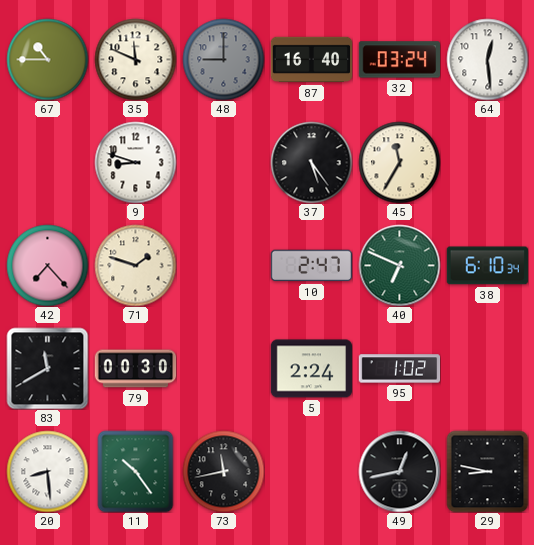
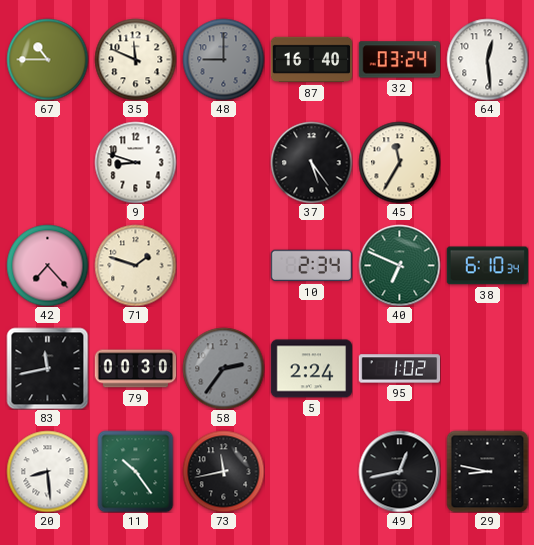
10: 2:47 -> 2:34
83: 11:40 -> 11:43
58: none -> 2:36
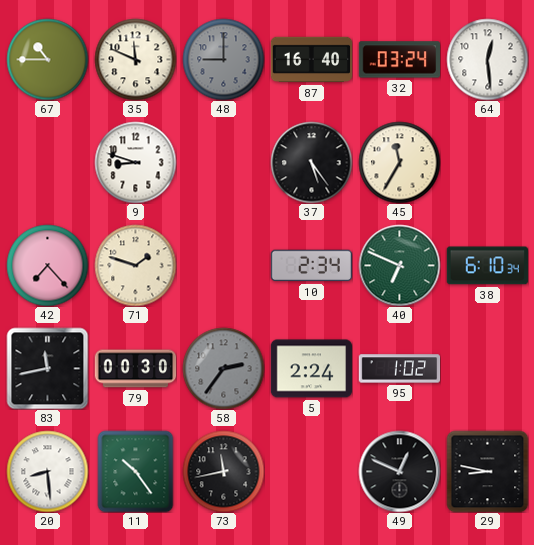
49: 12:43 -> 12:49
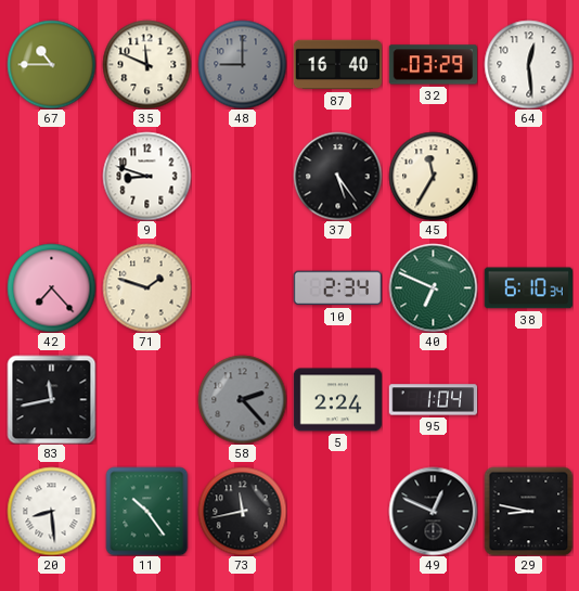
32: 03:24 -> 03:29
79: 00:30 -> none
58: 2:36 -> 2:23
95: 1:02 -> 1:04
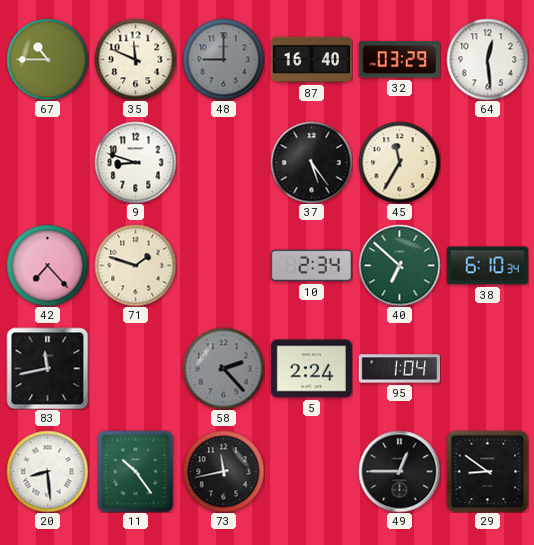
40: 6:49 -> 6:52
49: 12:49 -> 12:45
29: 8:47 -> 8:51
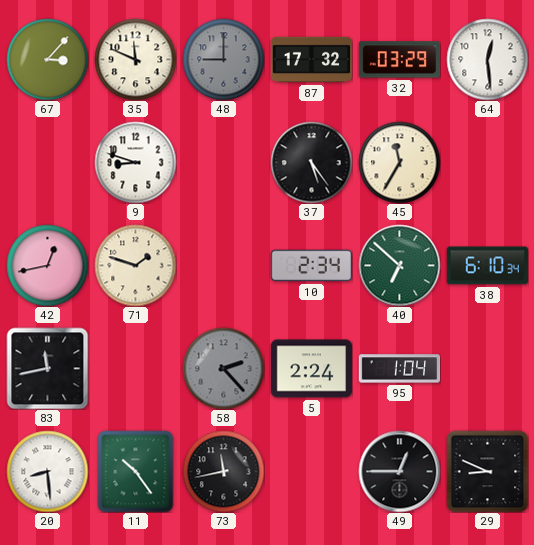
67: 10:45 -> 3:07
87: 16:40 -> 17:32
42: 7:23 -> 12:43
29: 8:51 -> 8:49
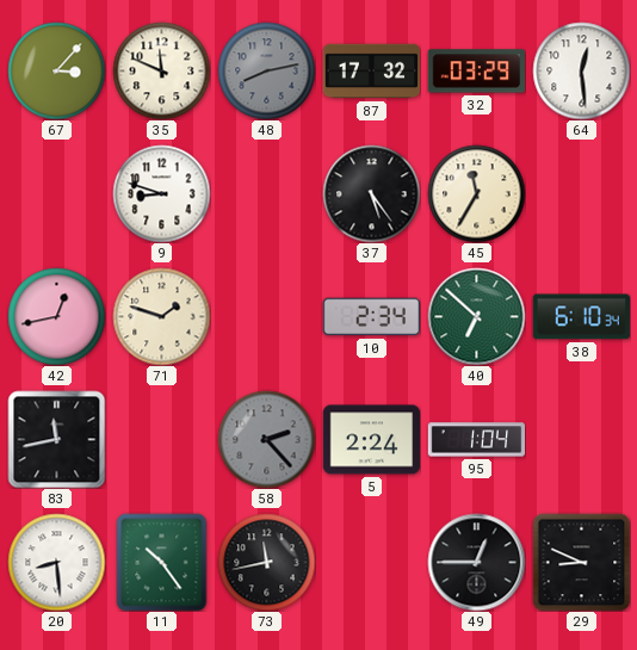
48: 9:00 -> 8:13
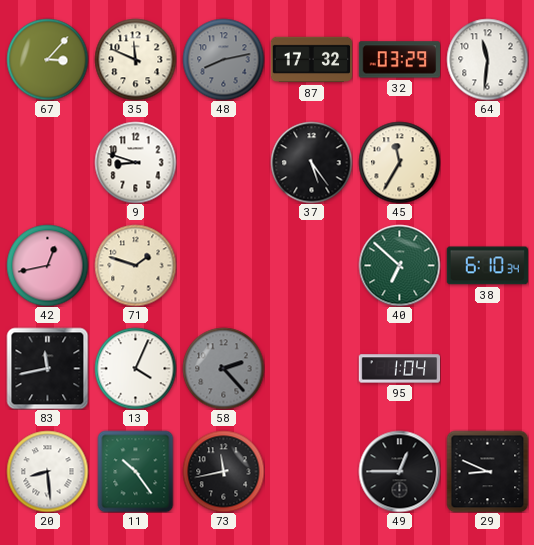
64: 12:29 -> 11:31
10: 2:34 -> none
13: none -> 4:04
5: 2:24 -> none
